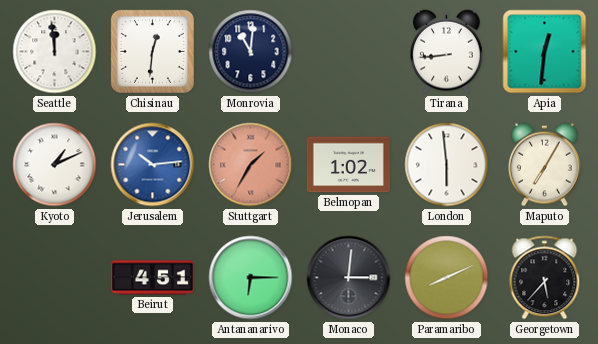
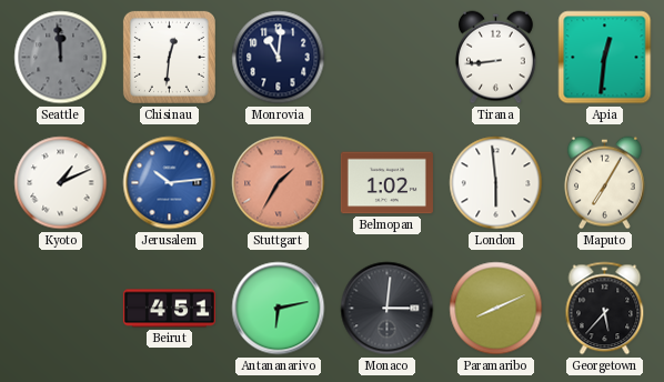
Seattle dial: white -> grey
Antananarivo: 6:15 -> 6:13
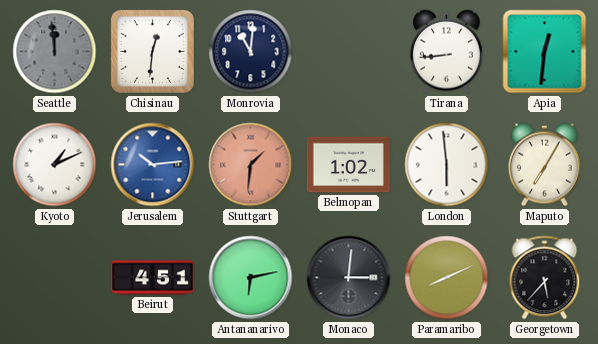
Stuttgart: 1:35 -> 1:31
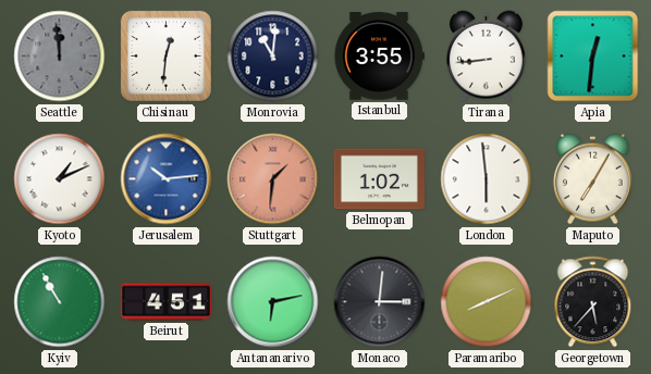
Istanbul: none -> 3:55
Kyiv: none -> 10:55
